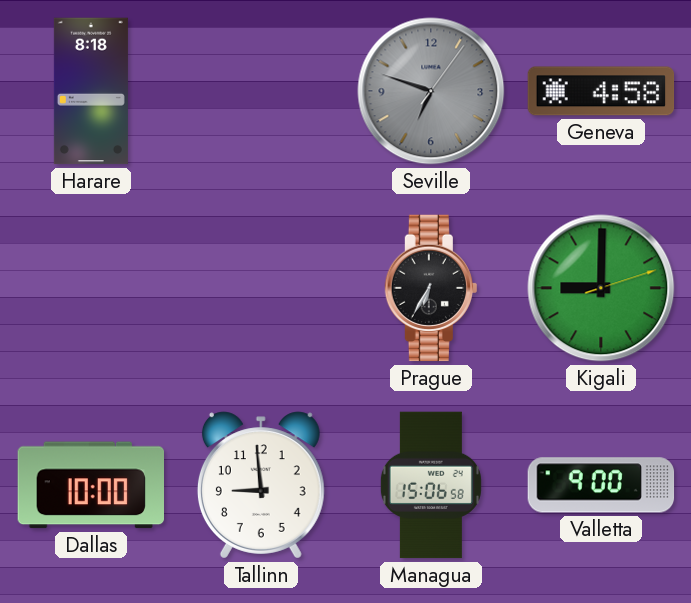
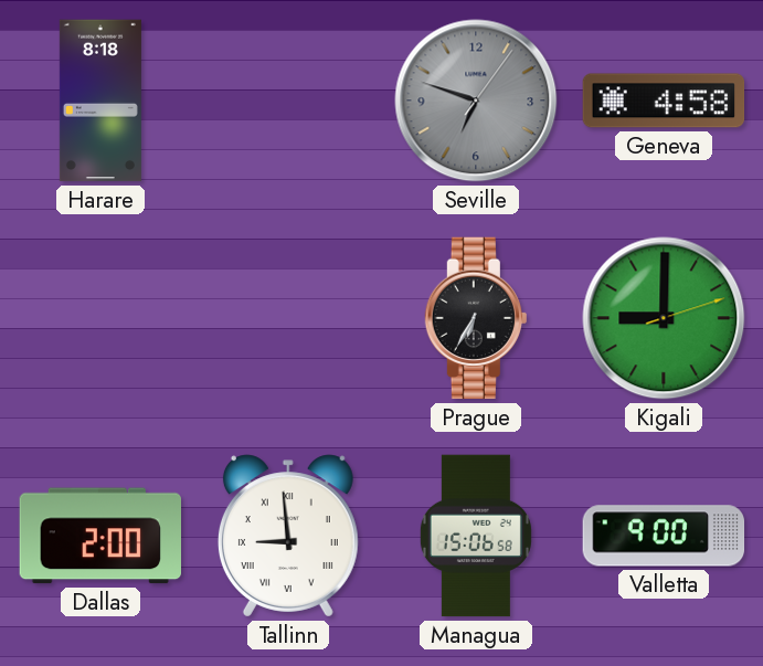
Dallas: 10:00 -> 2:00
Tallinn numerals: Arabic -> Roman
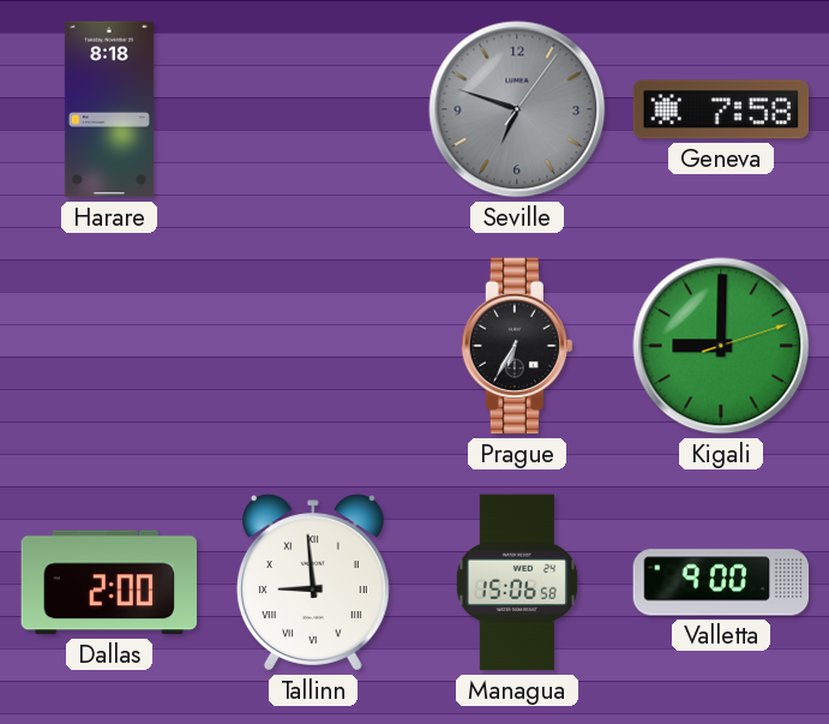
Geneva: 4:58 -> 7:58
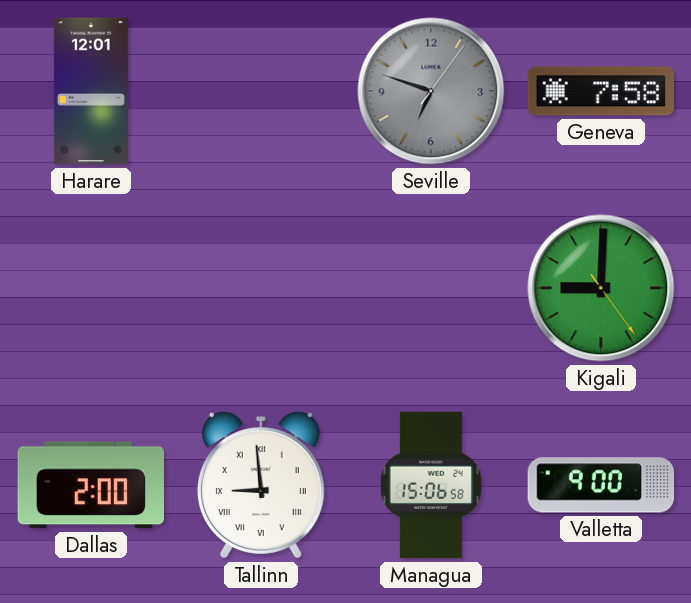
Harare: 8:18 -> 12:01
Prague: 6:35 -> none
Kigali: 9:00:12 -> 9:00:24
